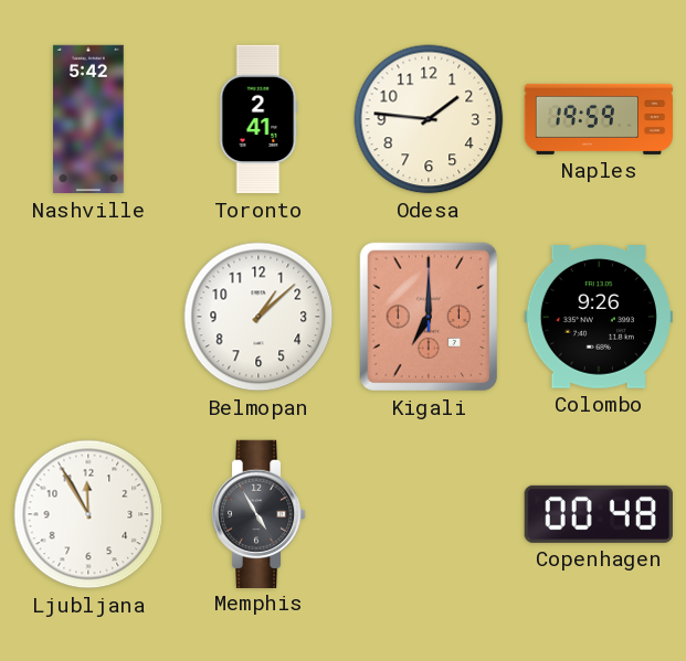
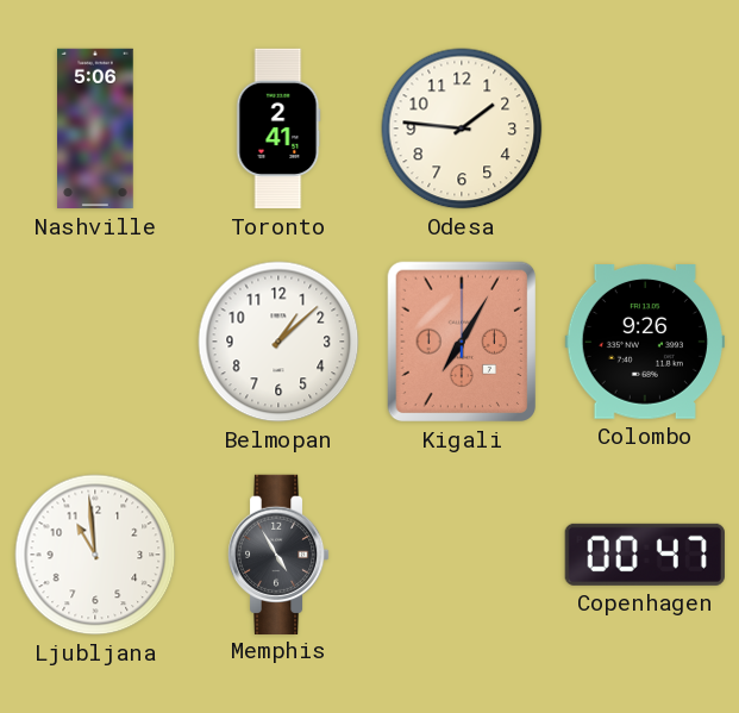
Nashville: 5:42 -> 5:06
Naples: 19:59 -> none
Kigali: 7:00 -> 7:05
Ljubljana: 11:55 -> 10:59
Copenhagen: 00:48 -> 00:47
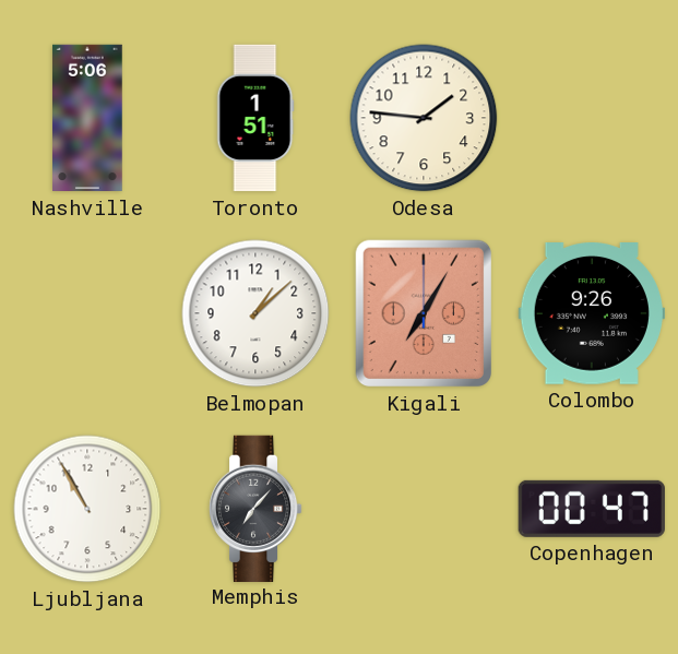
Toronto: 2:41 -> 1:51
Ljubljana: 10:59 -> 10:55
Memphis: 4:55 -> 7:07
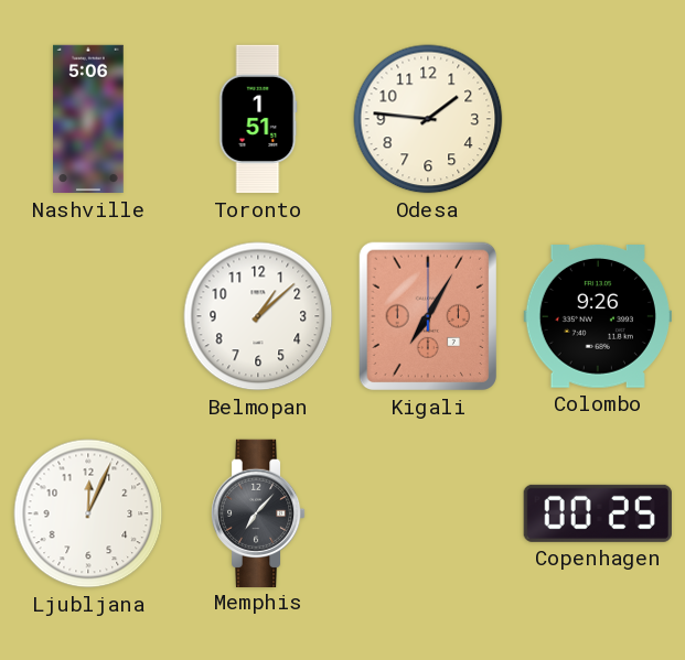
Ljubljana: 10:55 -> 12:04
Copenhagen: 00:47 -> 00:25
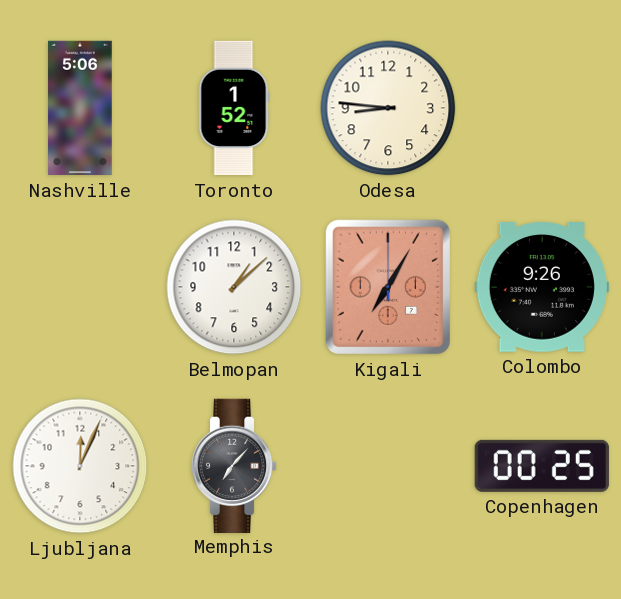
Toronto: 1:51 -> 1:52
Odesa: 1:46 -> 8:46
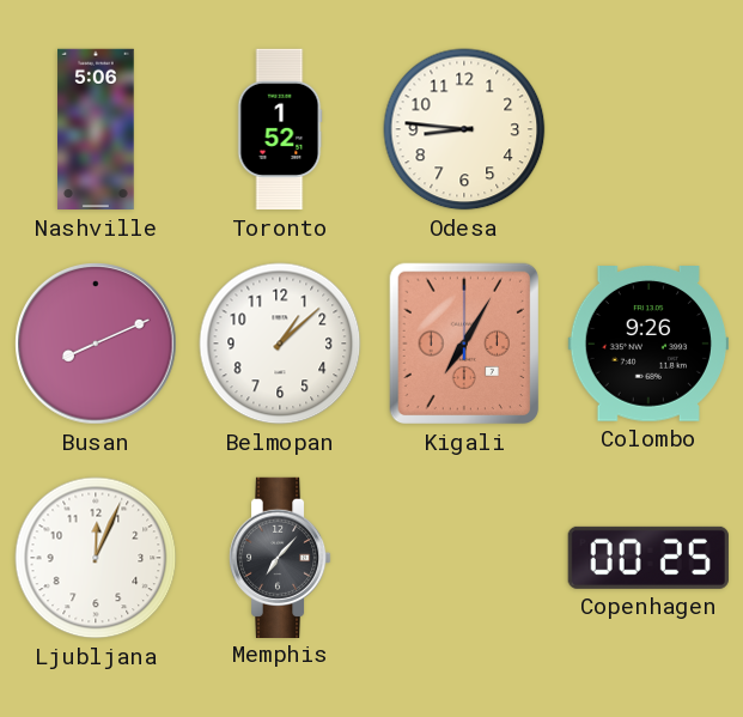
Busan: none -> 8:11
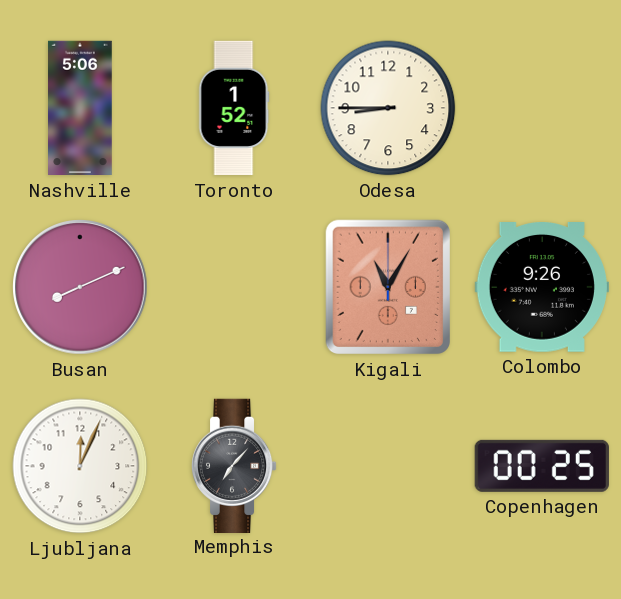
Odesa: 8:46 -> 8:45
Belmopan: 1:08 -> none
Kigali: 7:05 -> 11:05
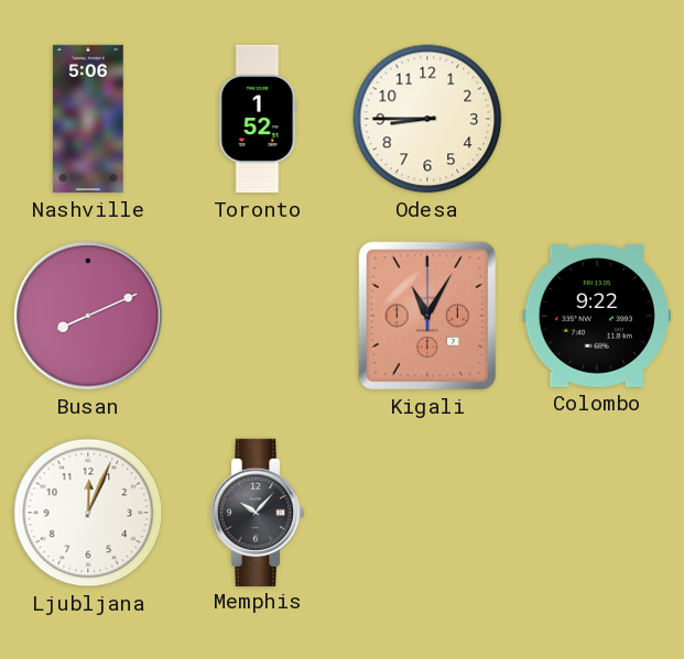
Colombo: 9:26 -> 9:22
Memphis: 7:07 -> 10:07
Copenhagen: 00:25 -> none
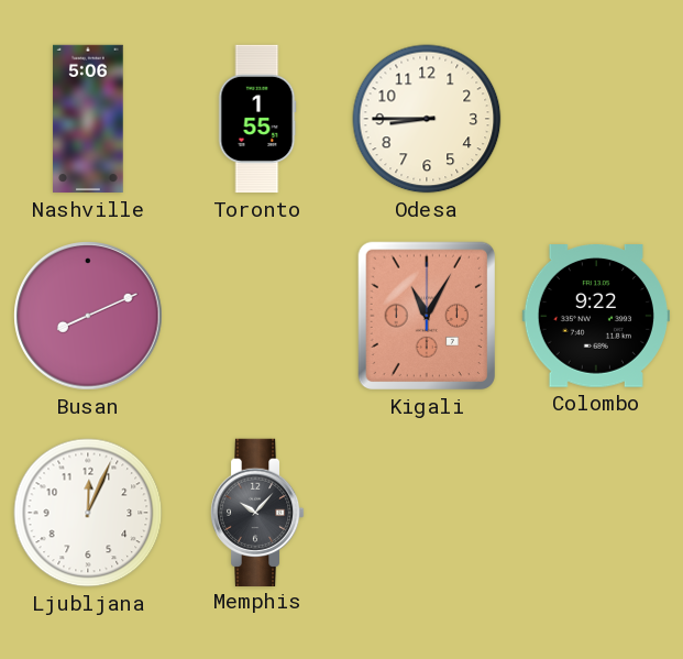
Toronto: 1:52 -> 1:55
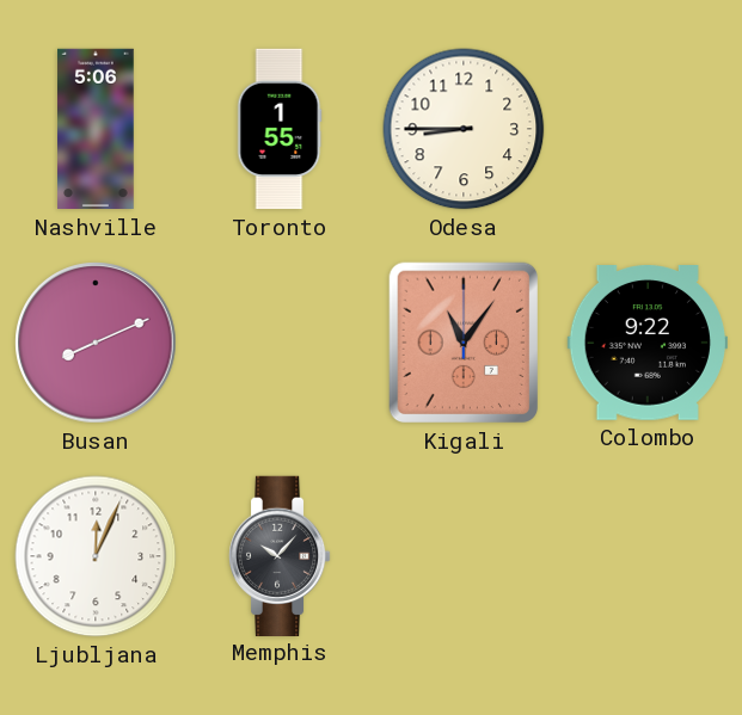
Kigali: 11:05 -> 11:06
